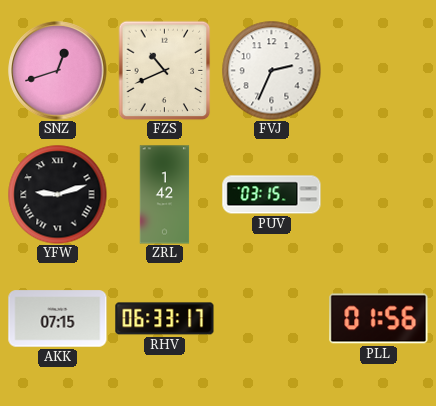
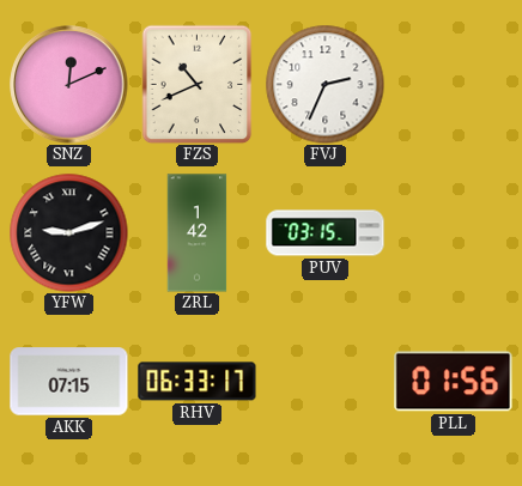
SNZ: 12:42 -> 12:11
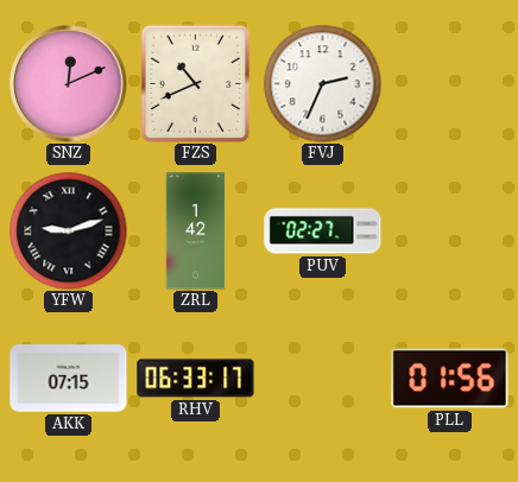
PUV: 03:15 -> 02:27
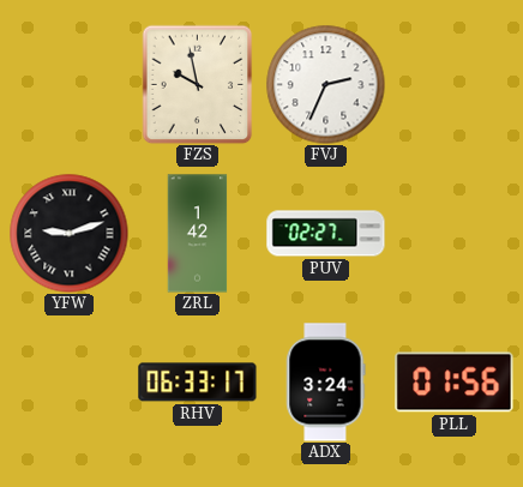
SNZ: 12:11 -> none
FZS: 10:41 -> 9:58
AKK: 07:15 -> none
ADX: none -> 3:24
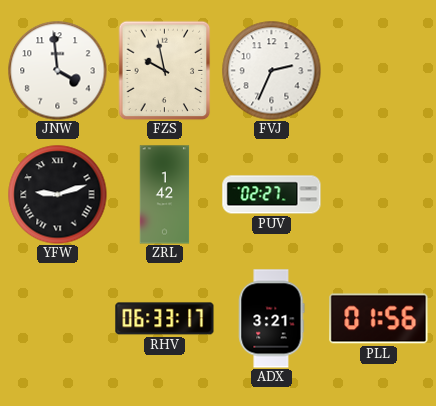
JNW: none -> 3:59
ADX: 3:24 -> 3:21
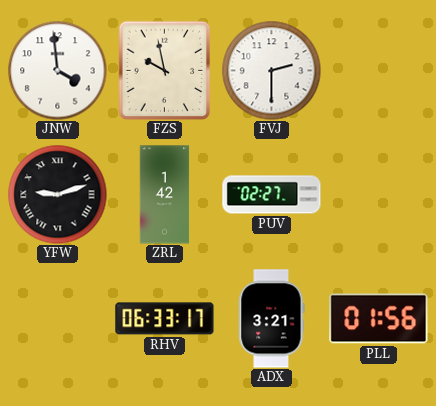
FVJ: 2:34 -> 2:30
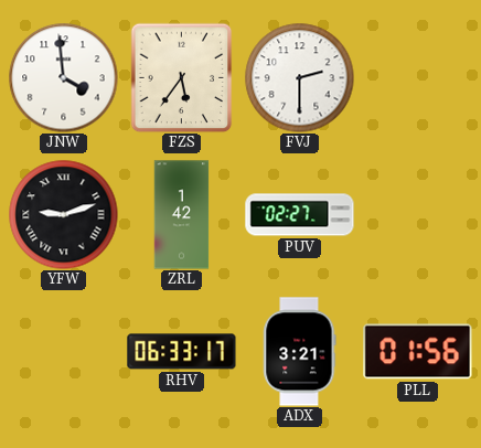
FZS: 9:58 -> 5:36
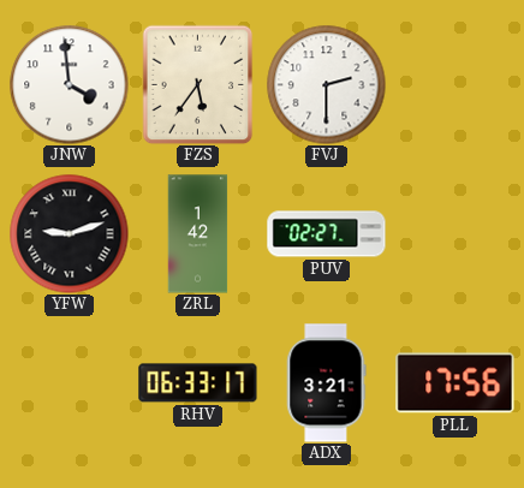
PLL: 01:56 -> 17:56
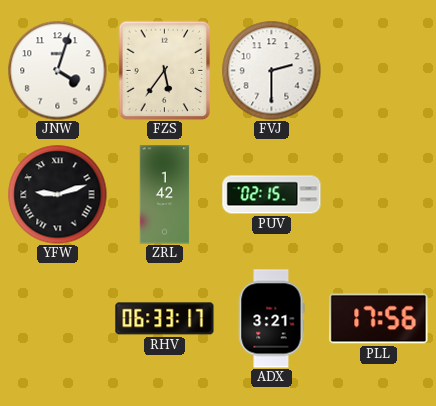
JNW: 3:59 -> 4:03
PUV: 02:27 -> 02:15
